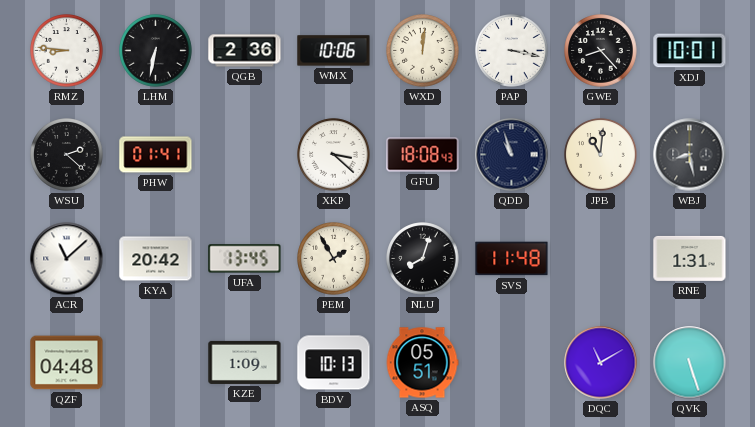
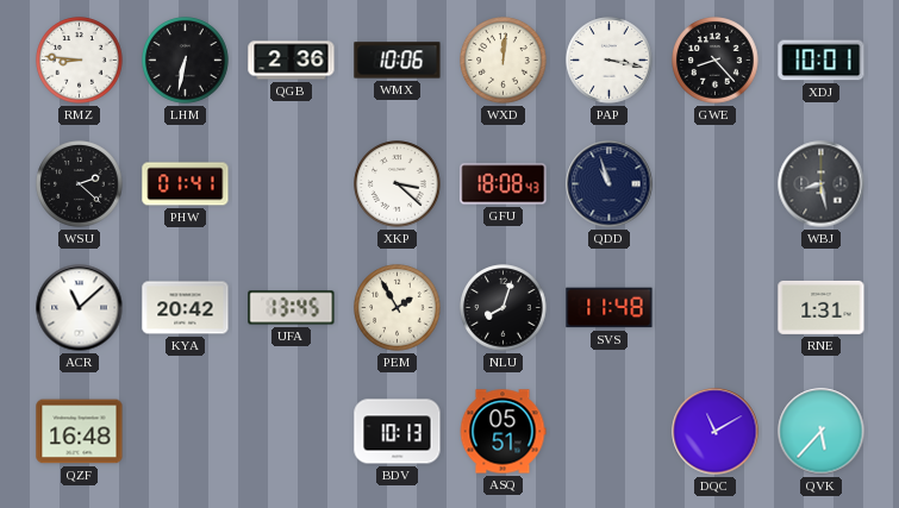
JPB: 11:01 -> none
QZF: 04:48 -> 16:48
KZE: 1:09 -> none
QVK: 5:27 -> 5:37
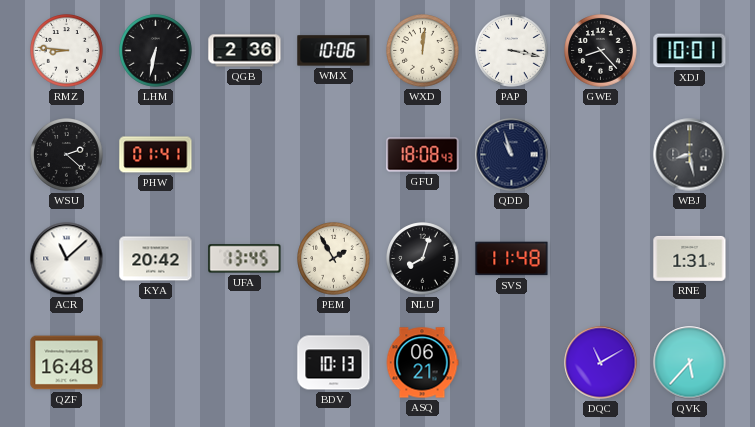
XKP: 3:22 -> none
ASQ: 05:51 -> 06:21
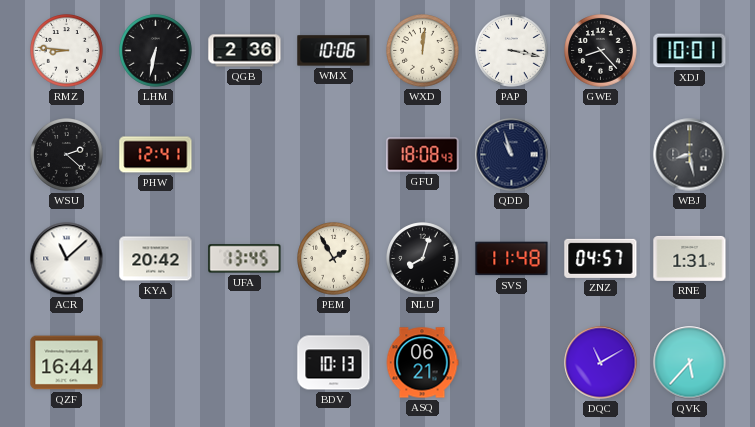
PHW: 01:41 -> 12:41
ZNZ: none -> 04:57
QZF: 16:48 -> 16:44
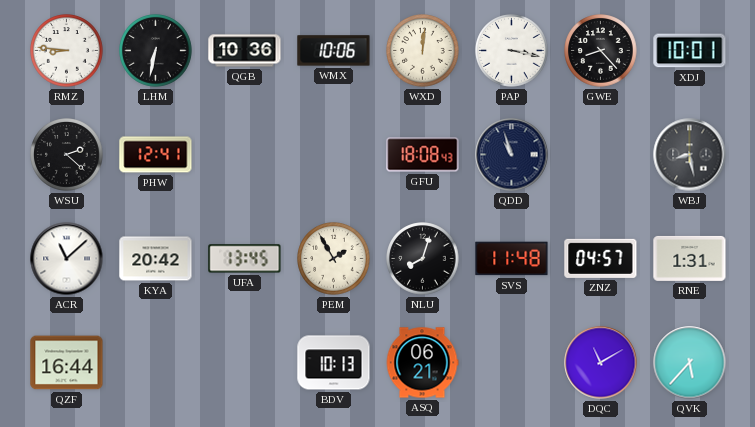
QGB: 2:36 -> 10:36
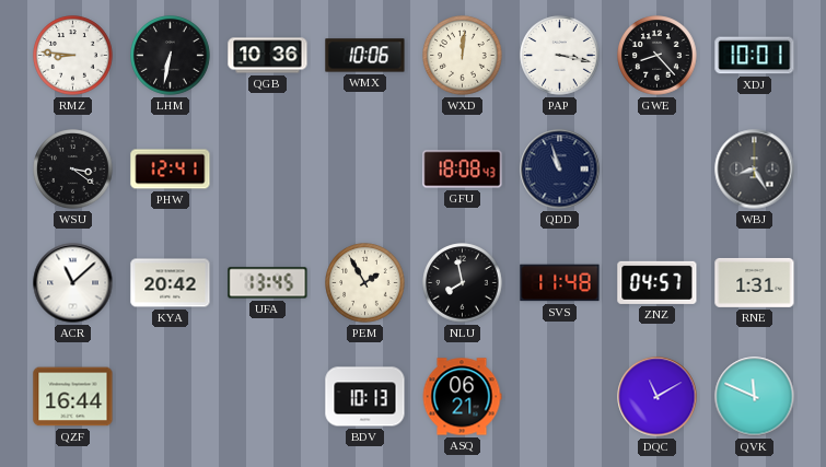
WSU: 2:22 -> 3:21
WBJ: 8:28 -> 8:25
NLU: 8:03 -> 7:58
QVK: 5:37 -> 11:49
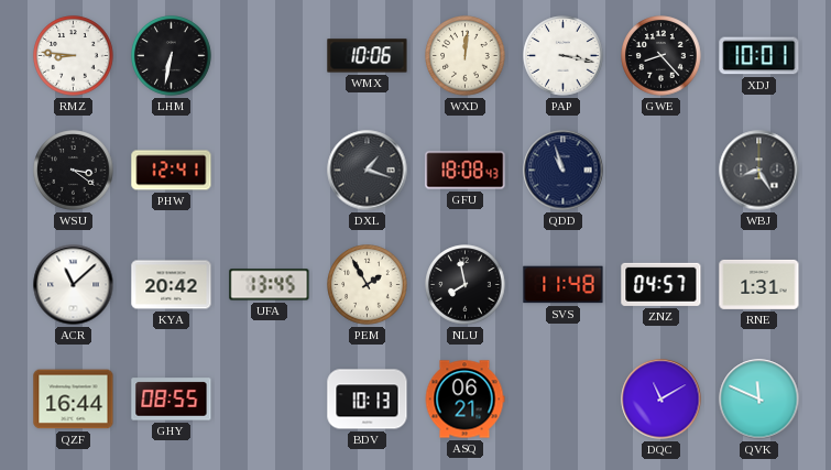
QGB: 10:36 -> none
DXL: none -> 1:18
GHY: none -> 08:55
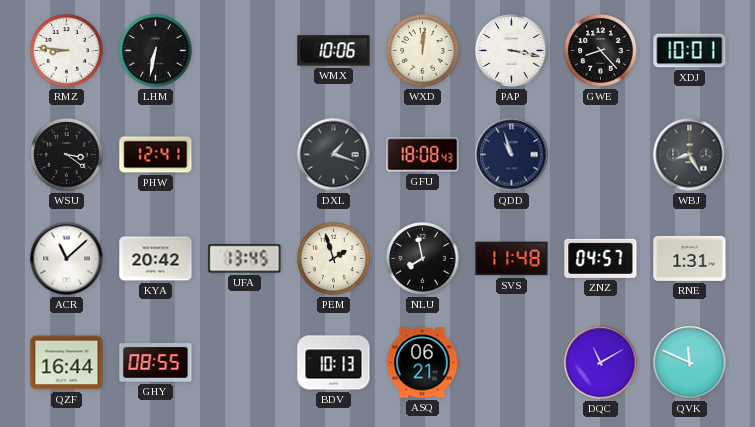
PEM: 1:55 -> 1:57
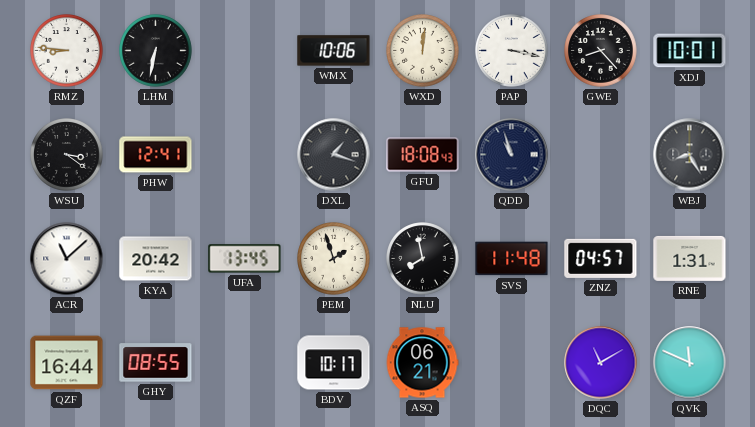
BDV: 10:13 -> 10:17
